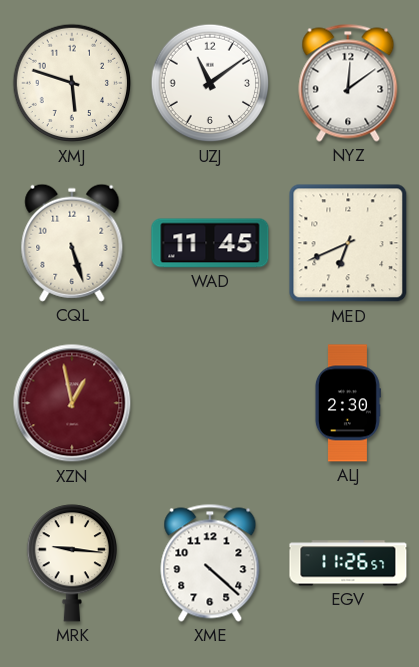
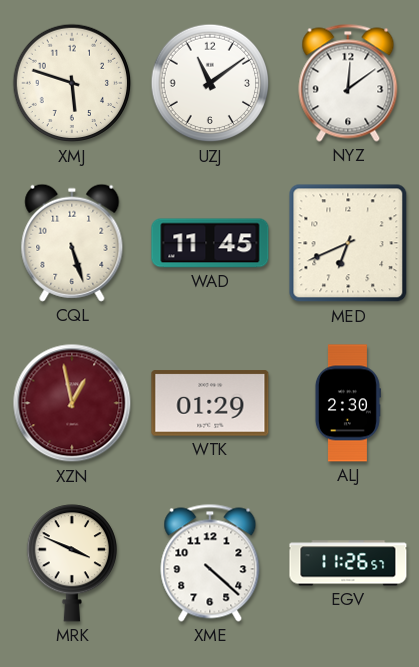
WTK: none -> 01:29
MRK: 9:16 -> 3:49
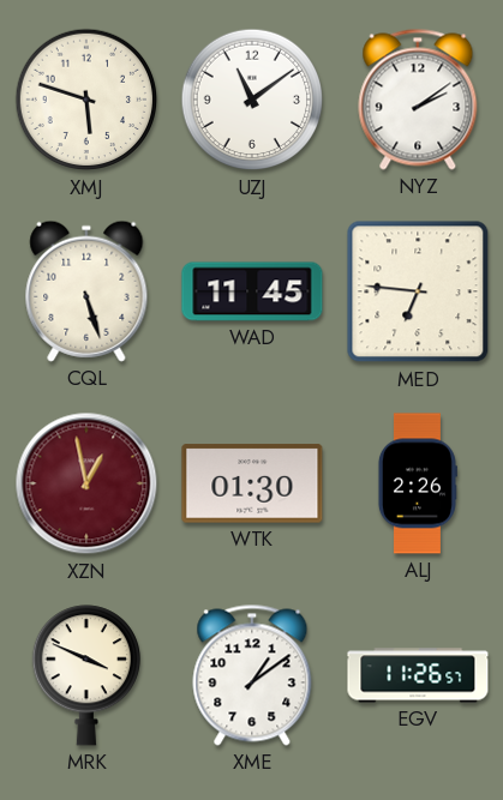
NYZ: 12:09 -> 2:09
MED: 6:41 -> 6:46
WTK: 01:29 -> 01:30
ALJ: 2:30 -> 2:26
XME: 4:22 -> 1:09
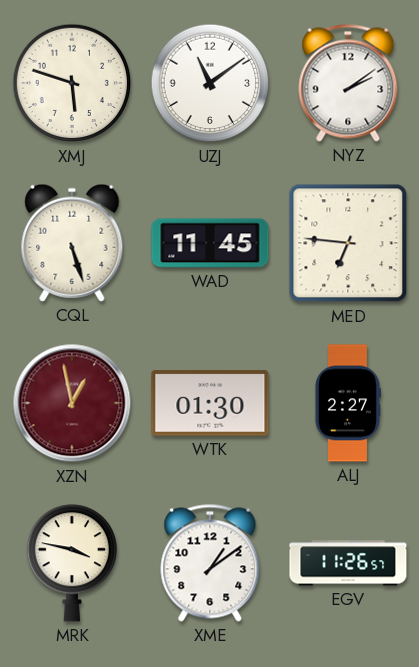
ALJ: 2:26 -> 2:27
MRK: 3:49 -> 3:47
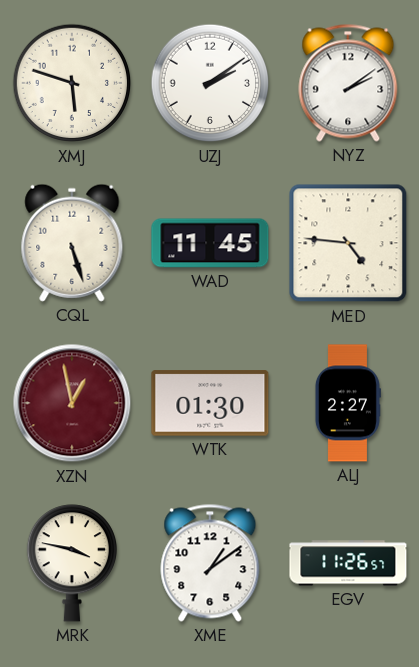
UZJ: 11:09 -> 2:09
MED: 6:46 -> 4:46
